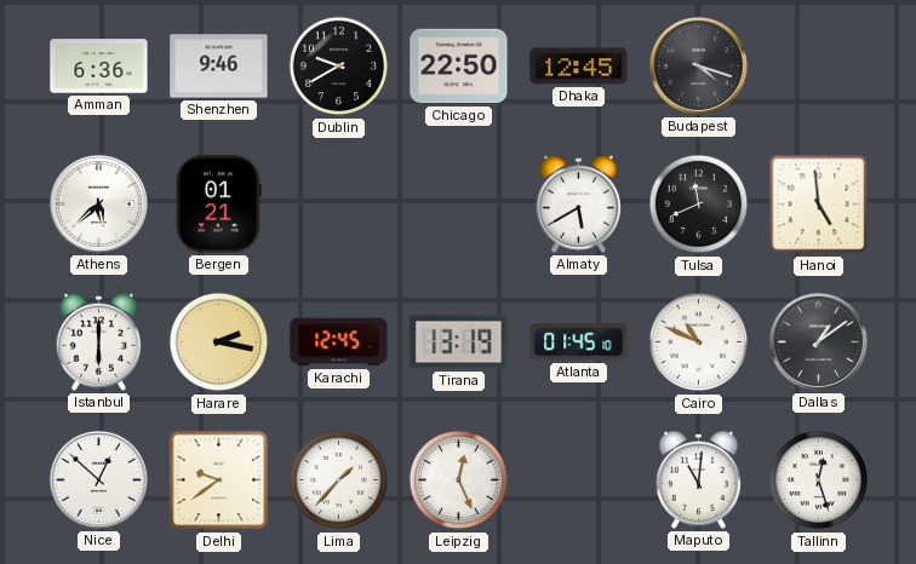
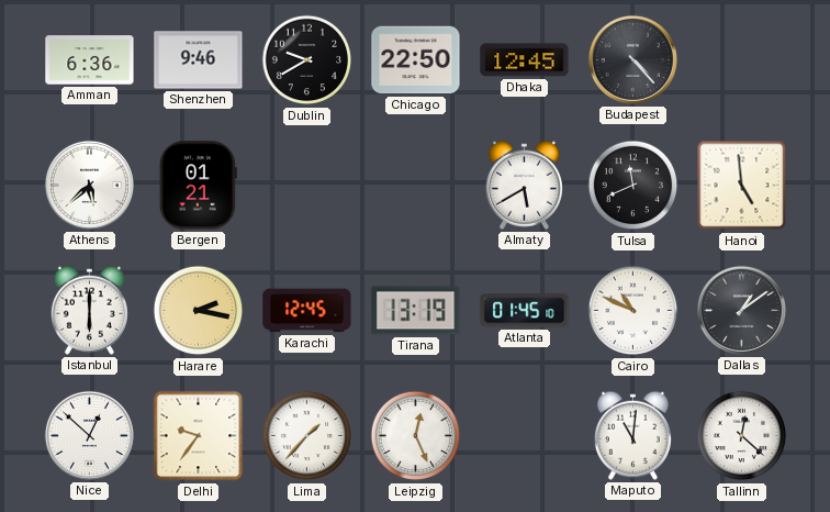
Budapest: 4:18 -> 4:23
Delhi: 9:39 -> 9:36
Tallinn: 12:27 -> 12:22
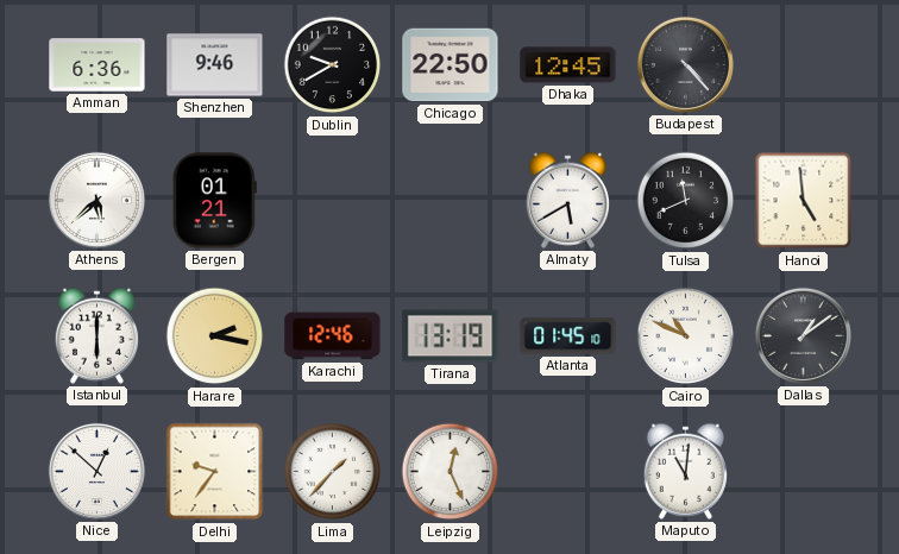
Karachi: 12:45 -> 12:46
Tallinn: 12:22 -> none
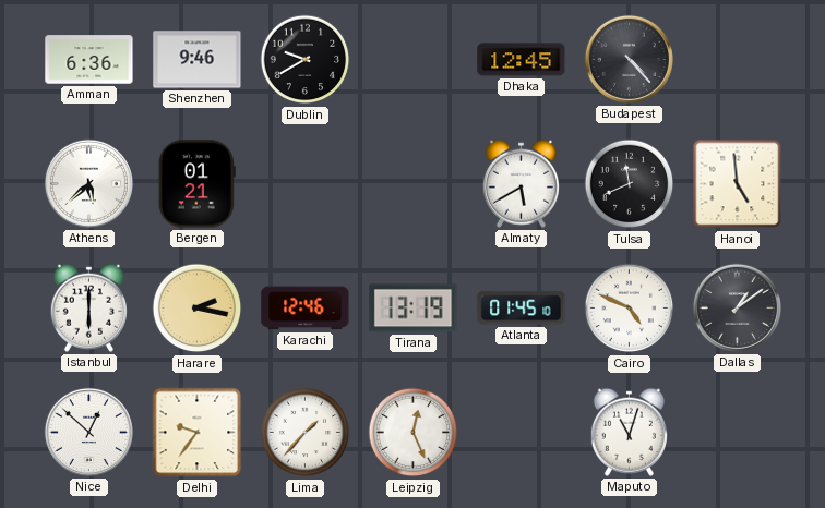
Chicago: 22:50 -> none
Cairo: 10:49 -> 4:49
Maputo: 11:01 -> 11:03
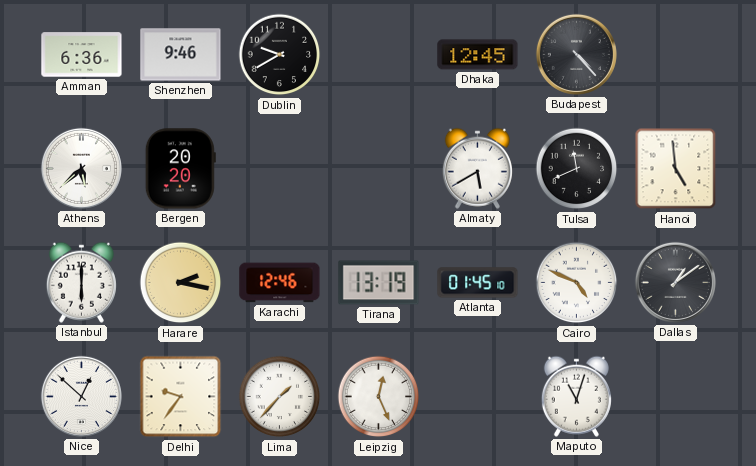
Bergen: 01:21 -> 20:20
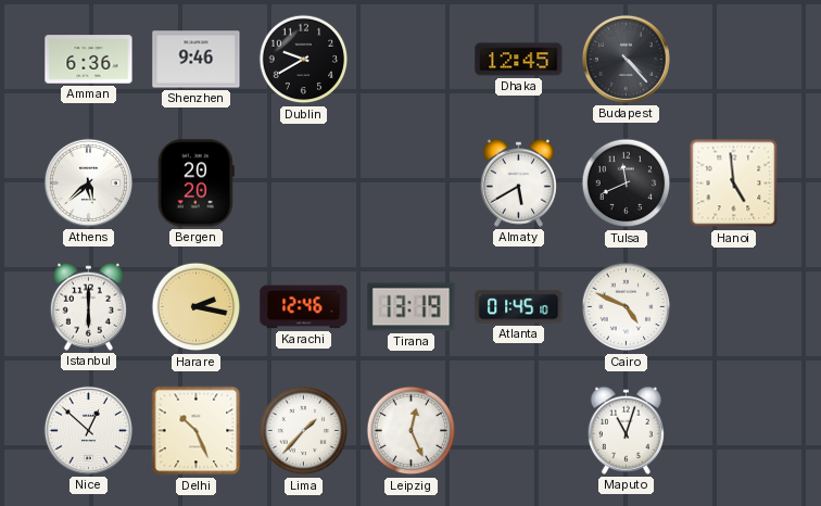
Dallas: 1:09 -> none
Delhi: 9:36 -> 10:26
